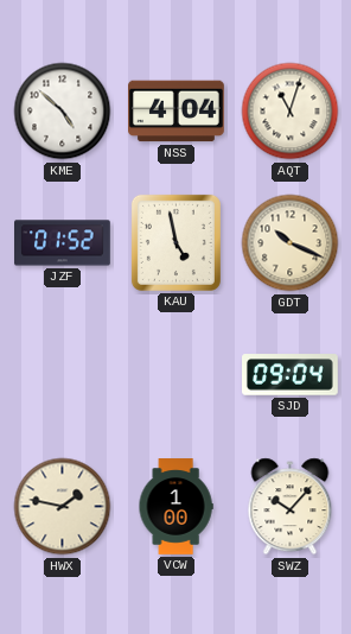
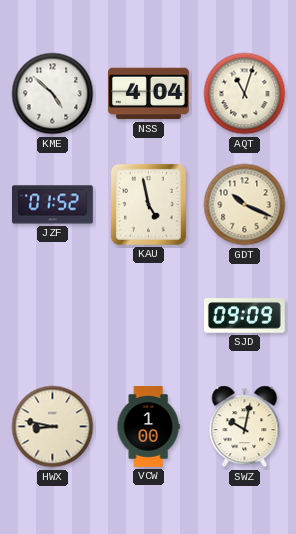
SJD: 09:04 -> 09:09
HWX: 1:47 -> 8:47
SWZ: 10:07 -> 10:02
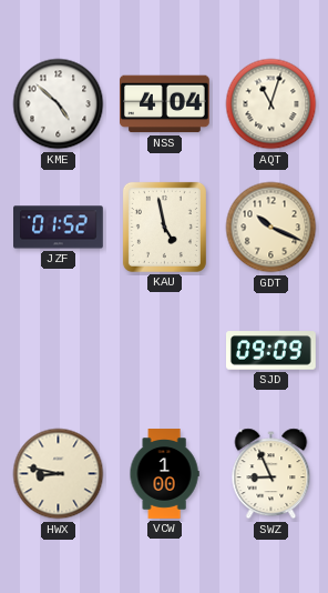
SWZ: 10:02 -> 8:56
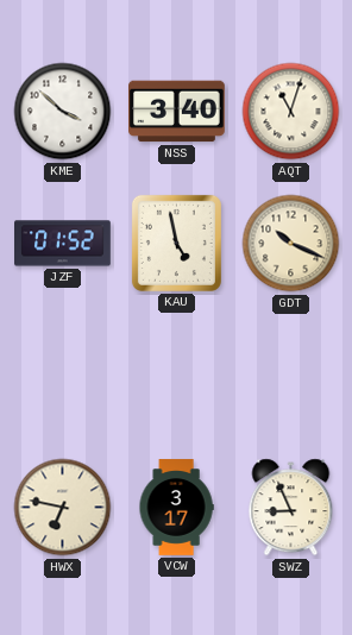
KME: 4:52 -> 3:52
NSS: 4:04 -> 3:40
SJD: 09:09 -> none
HWX: 8:47 -> 6:47
VCW: 1:00 -> 3:17
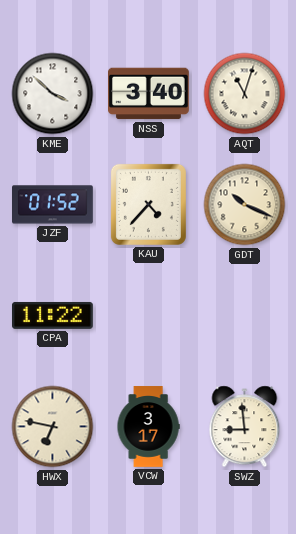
KAU: 4:58 -> 4:37
CPA: none -> 11:22
SWZ: 8:56 -> 8:59
